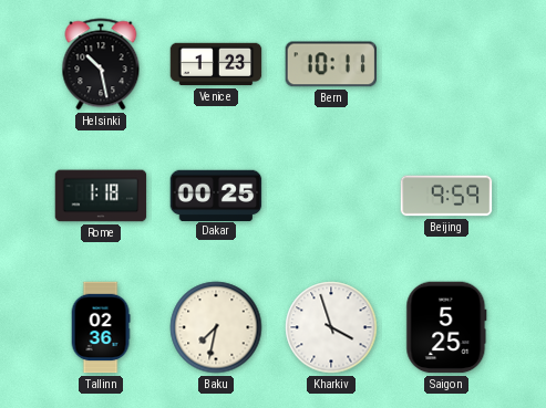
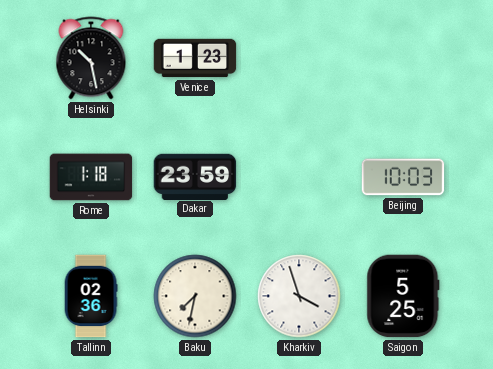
Bern: 10:11 -> none
Dakar: 00:25 -> 23:59
Beijing: 9:59 -> 10:03
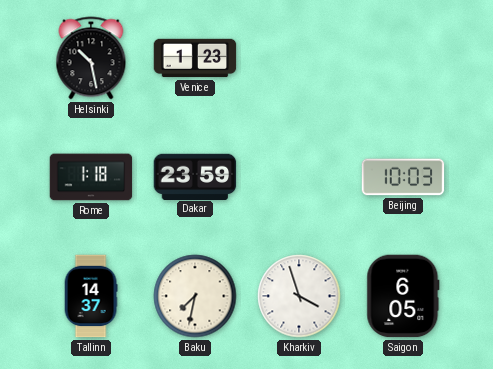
Tallinn: 02:36 -> 14:37
Saigon: 5:25 -> 6:05
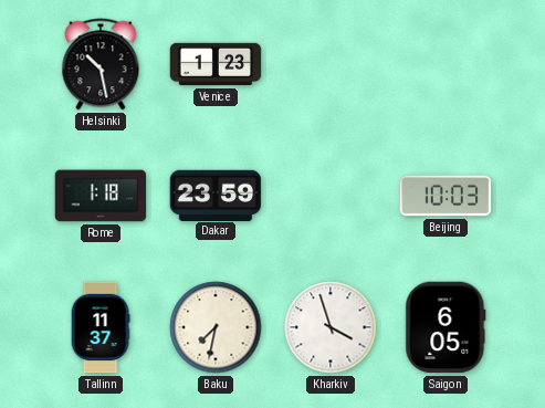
Tallinn: 14:37 -> 11:37
